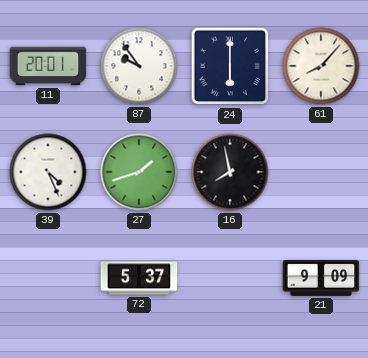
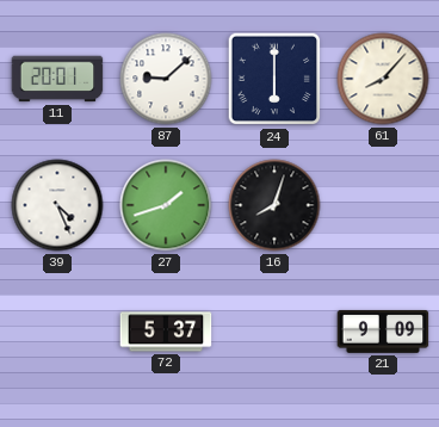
87: 9:54 -> 9:08
16: 7:58 -> 8:03
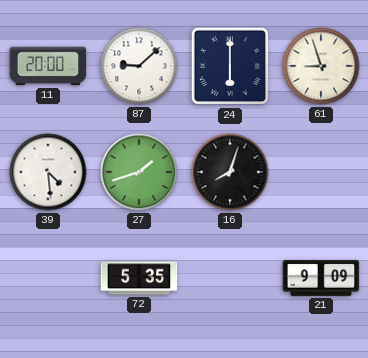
11: 20:01 -> 20:00
61: 8:07 -> 8:57
39: 4:26 -> 4:29
72: 5:37 -> 5:35
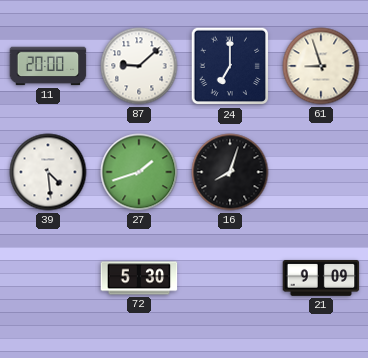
24: 6:00 -> 7:00
72: 5:35 -> 5:30
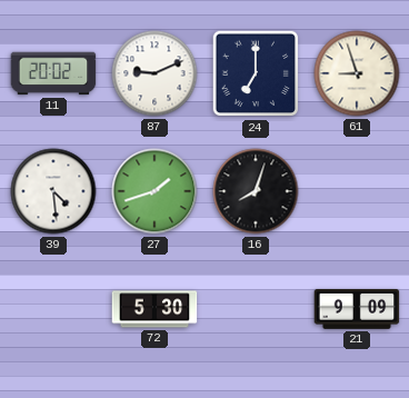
11: 20:00 -> 20:02
87: 9:08 -> 9:11
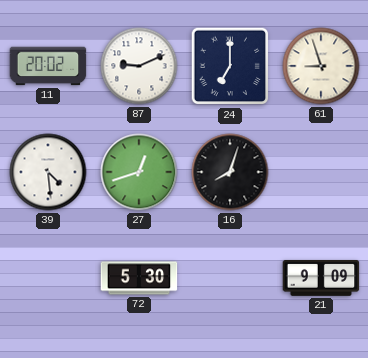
27: 1:42 -> 12:42
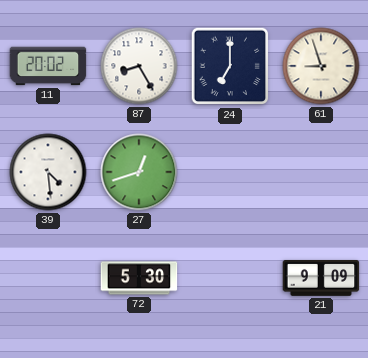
87: 9:11 -> 8:25
16: 8:03 -> none
